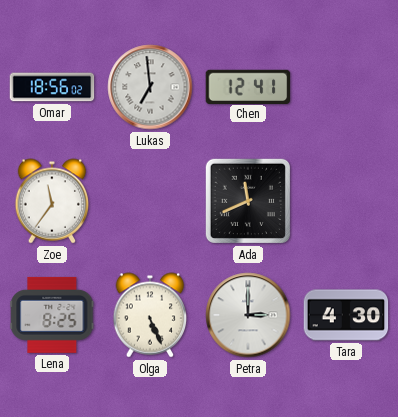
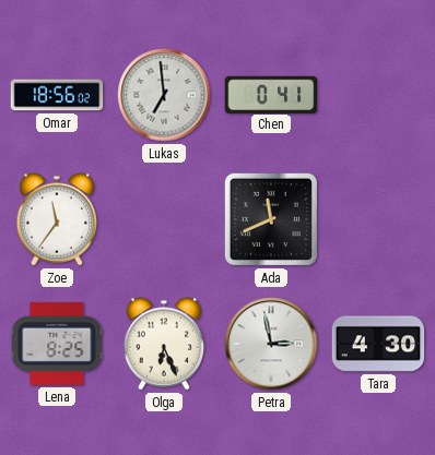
Chen: 12:41 -> 0:41
Olga: 5:26 -> 6:26
Petra: 3:00 -> 2:58
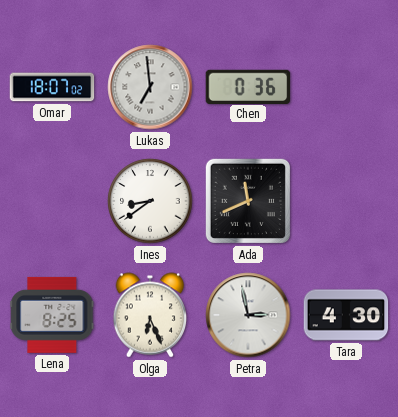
Omar: 18:56 -> 18:07
Chen: 0:41 -> 0:36
Zoe: 11:36 -> none
Ines: none -> 8:39
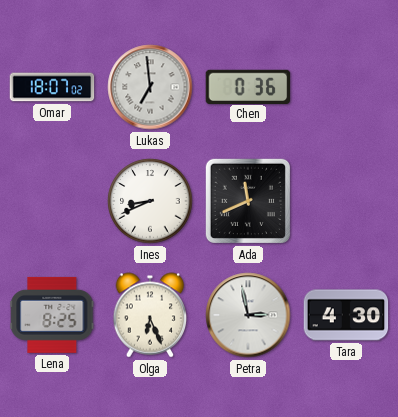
Ines: 8:39 -> 8:41
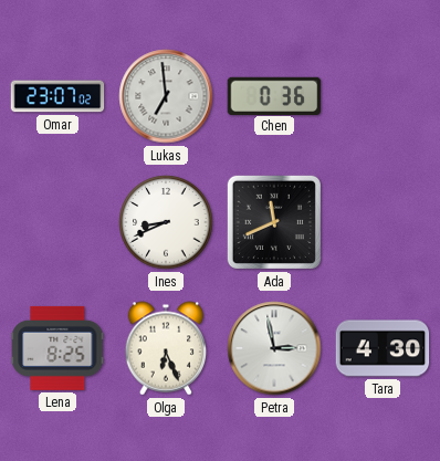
Omar: 18:07 -> 23:07
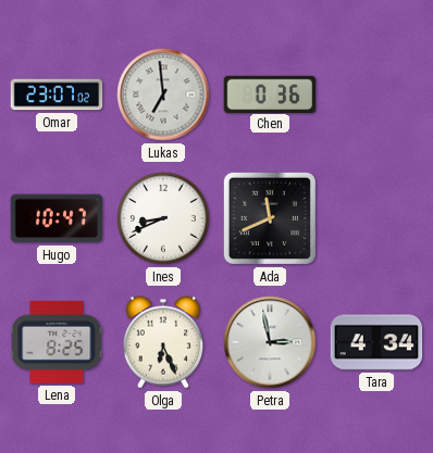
Hugo: none -> 10:47
Tara: 4:30 -> 4:34
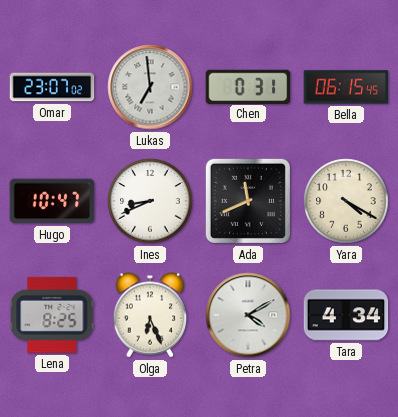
Chen: 0:36 -> 0:31
Bella: none -> 06:15
Yara: none -> 4:20
Petra: 2:58 -> 4:10
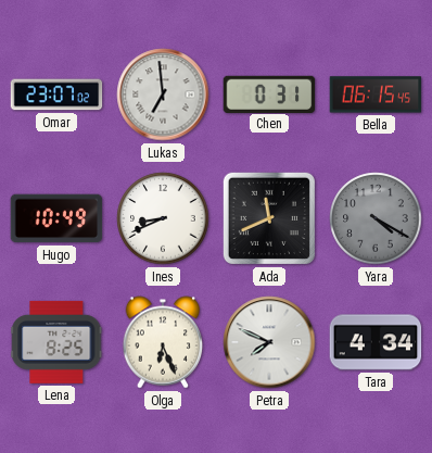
Hugo: 10:47 -> 10:49
Yara dial: cream -> grey
Petra: 4:10 -> 7:49
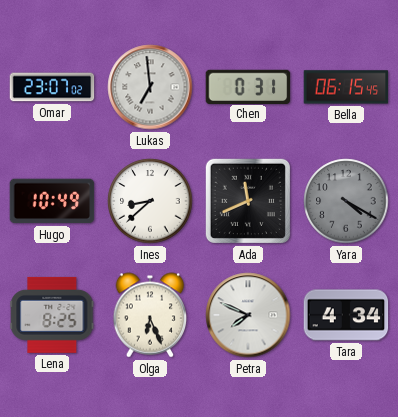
Ines: 8:41 -> 8:38
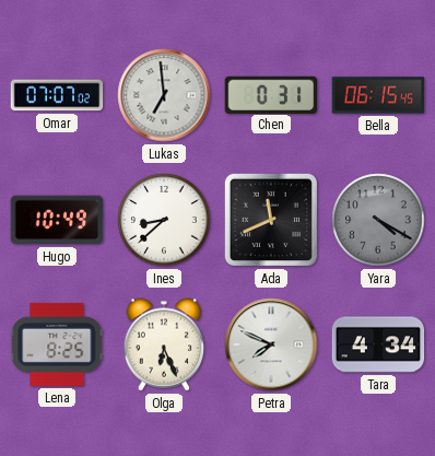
Omar: 23:07 -> 07:07
